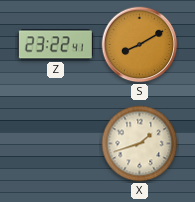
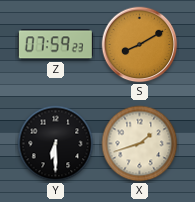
Z: 23:22 -> 07:59
Y: none -> 6:30
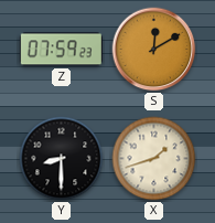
S: 8:10 -> 12:10
Y: 6:30 -> 8:30
